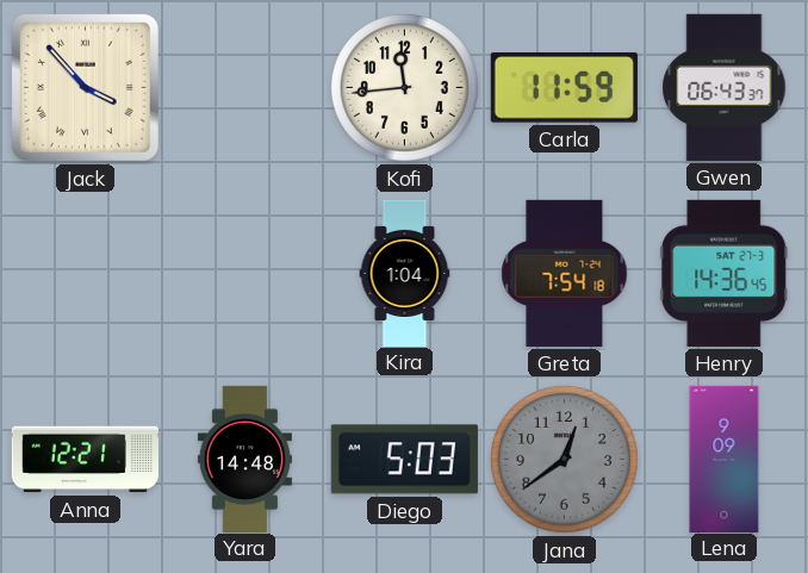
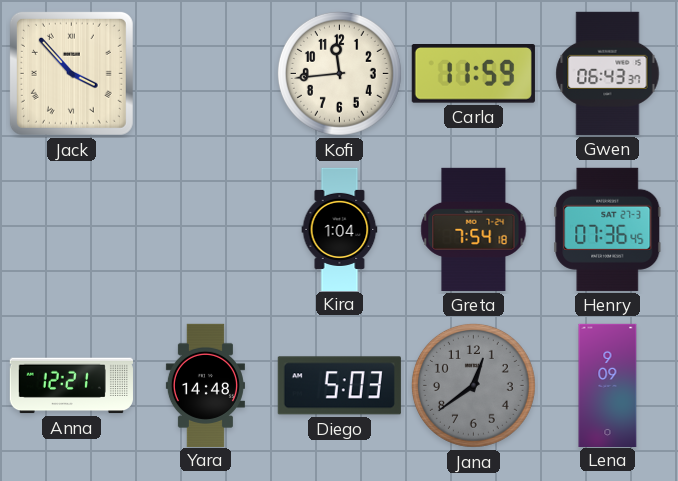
Henry: 14:36 -> 07:36
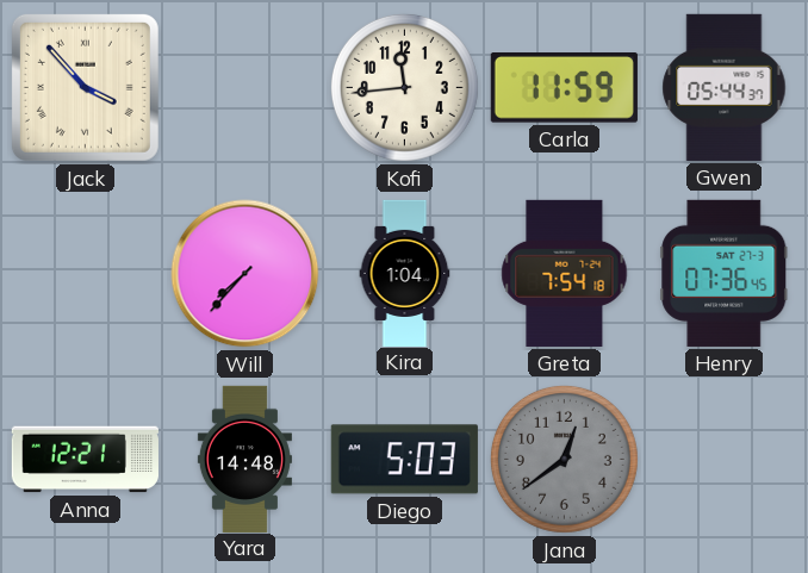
Gwen: 06:43 -> 05:44
Will: none -> 7:37
Lena: 9:09 -> none
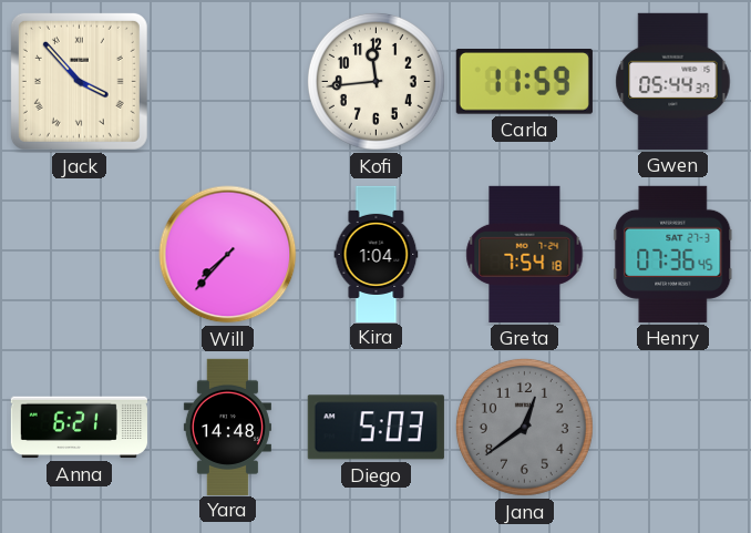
Anna: 12:21 -> 6:21
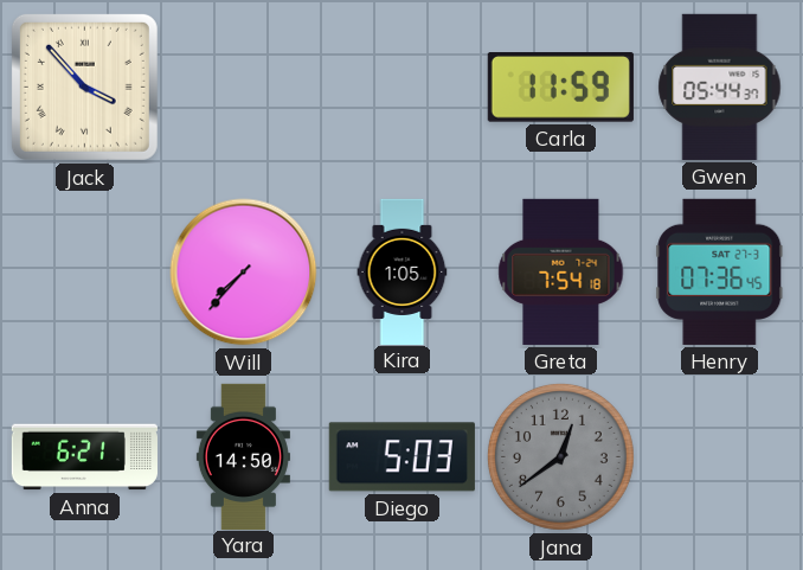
Kofi: 11:44 -> none
Kira: 1:04 -> 1:05
Yara: 14:48 -> 14:50
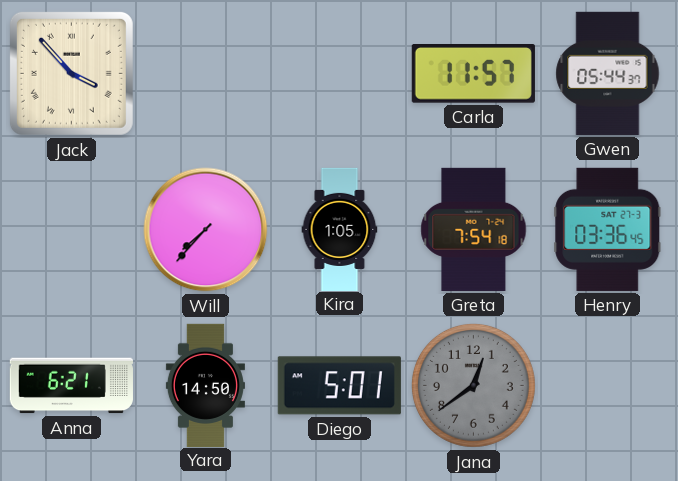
Carla: 11:59 -> 11:57
Henry: 07:36 -> 03:36
Diego: 5:03 -> 5:01
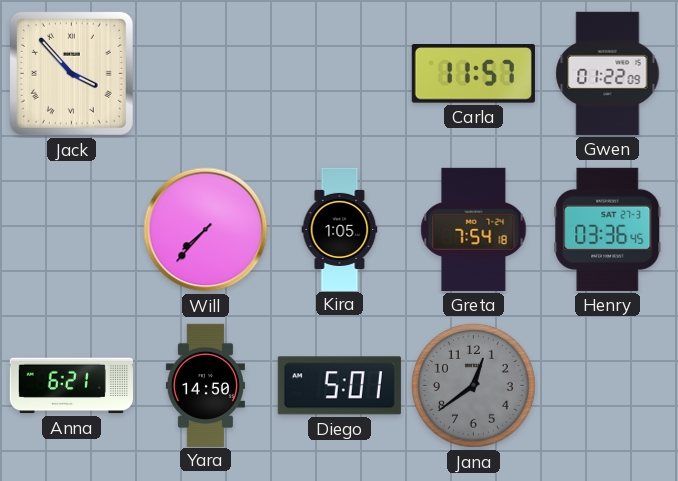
Gwen: 05:44 -> 01:22
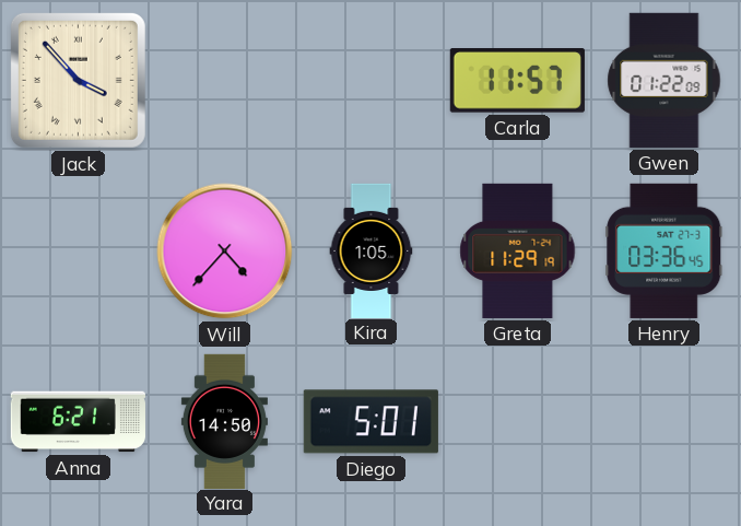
Will: 7:37 -> 4:37
Greta: 7:54 -> 11:29
Jana: 12:39 -> none
